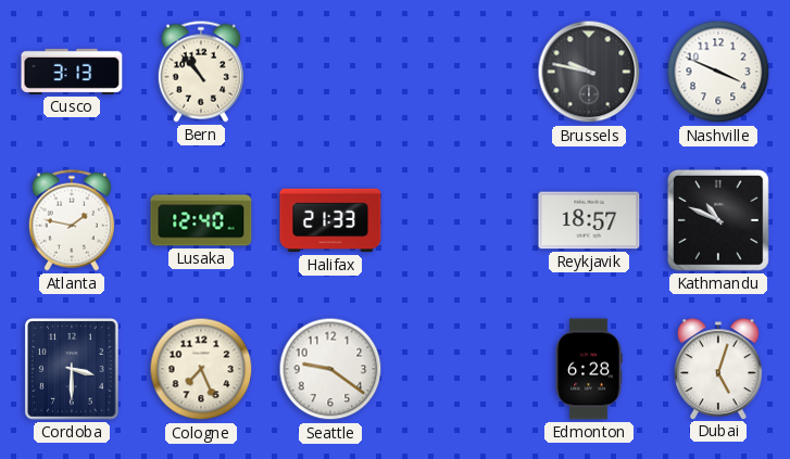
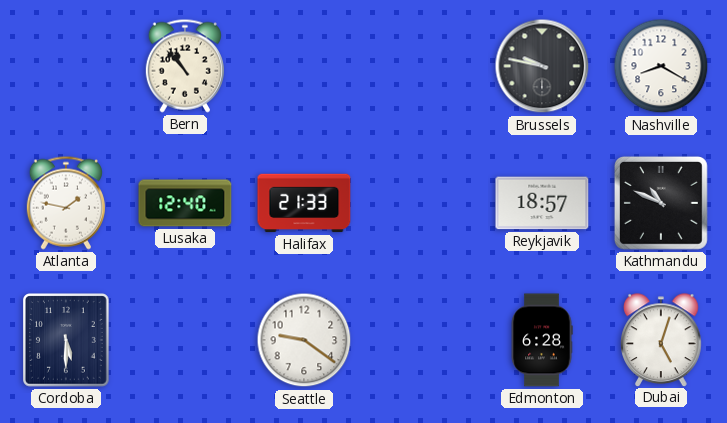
Cusco: 3:13 -> none
Nashville: 3:49 -> 8:20
Cordoba: 3:30 -> 5:30
Cologne: 7:26 -> none
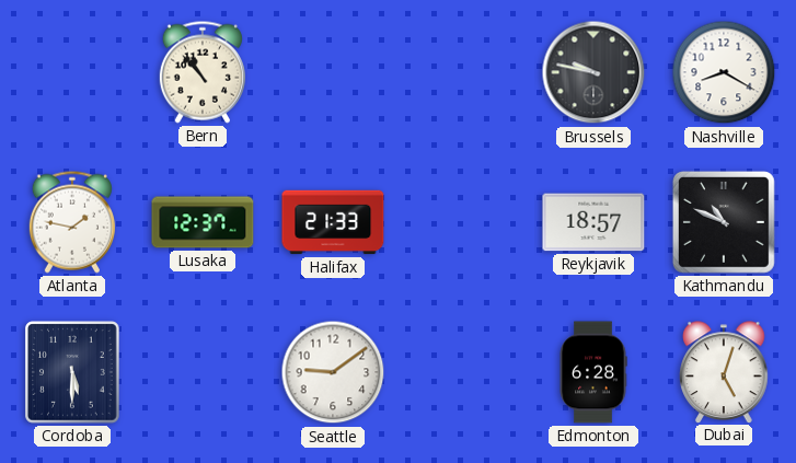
Lusaka: 12:40 -> 12:37
Seattle: 9:21 -> 9:09
